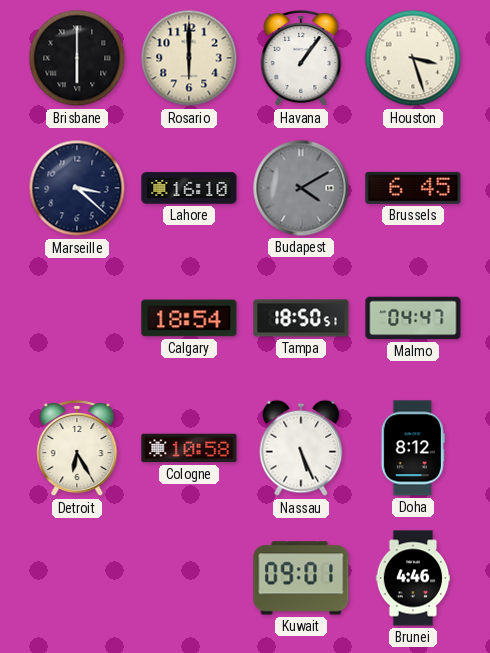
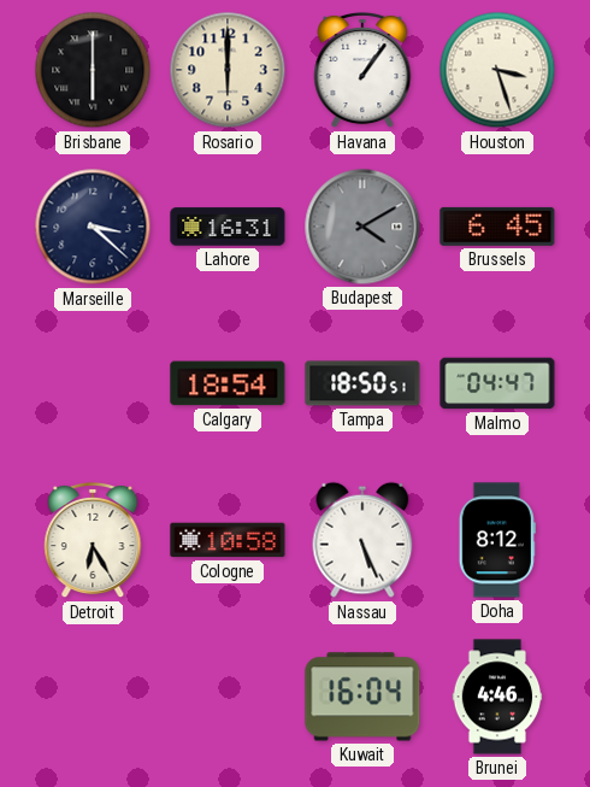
Lahore: 16:10 -> 16:31
Kuwait: 09:01 -> 16:04
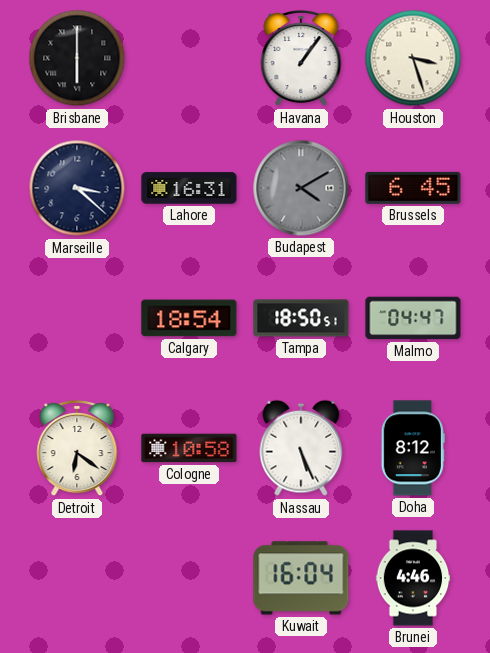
Rosario: 6:00 -> none
Detroit: 6:25 -> 6:21
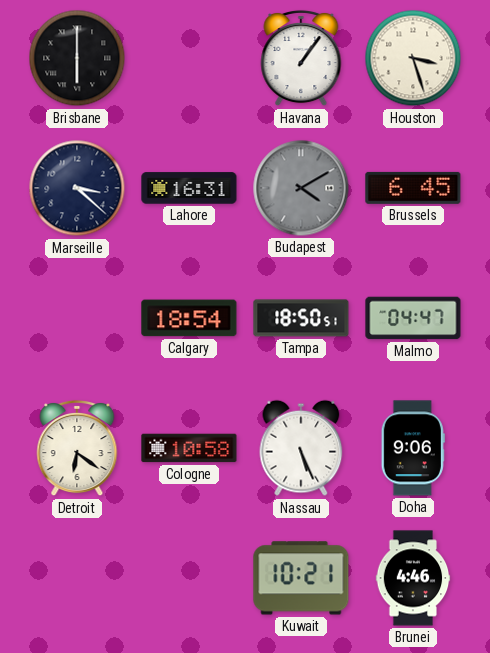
Doha: 8:12 -> 9:06
Kuwait: 16:04 -> 10:21
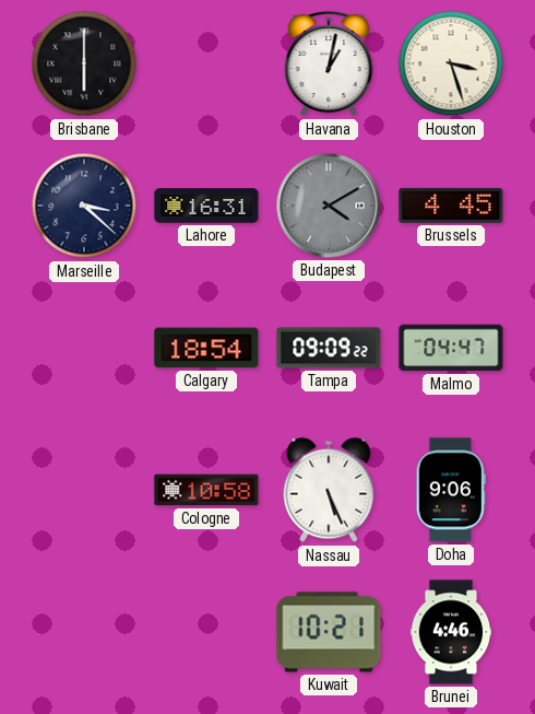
Havana: 1:06 -> 1:02
Brussels: 6:45 -> 4:45
Tampa: 18:50 -> 09:09
Detroit: 6:21 -> none
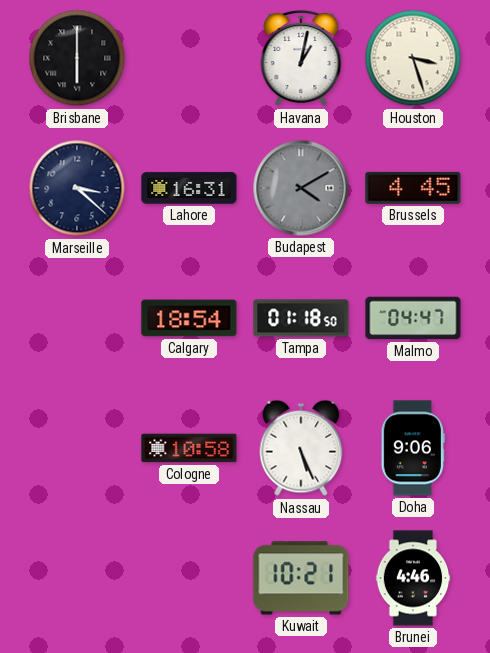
Tampa: 09:09 -> 01:18
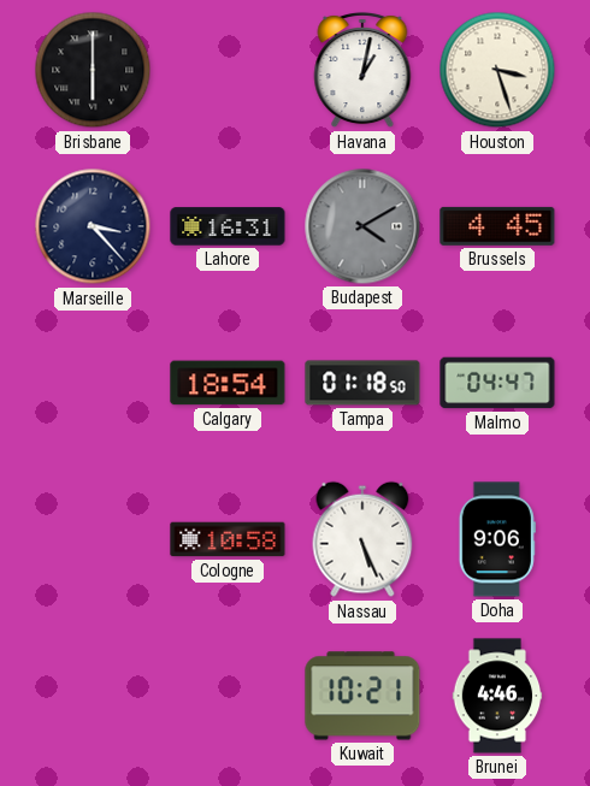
Marseille: 3:22 -> 3:23
